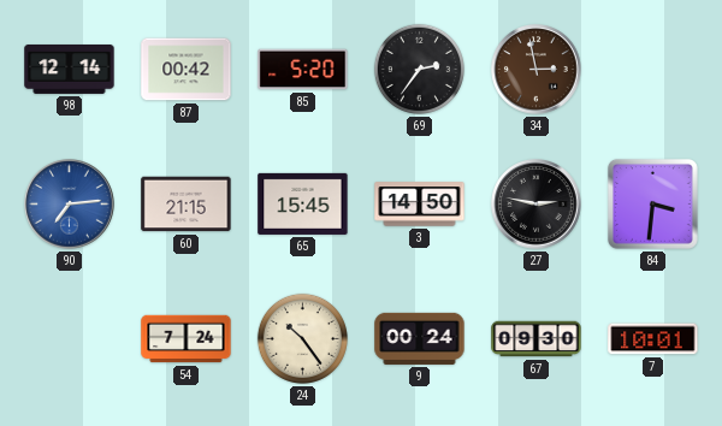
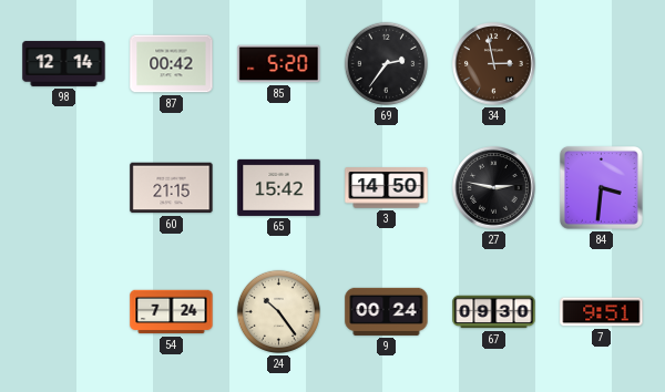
90: 7:14 -> none
65: 15:45 -> 15:42
7: 10:01 -> 9:51
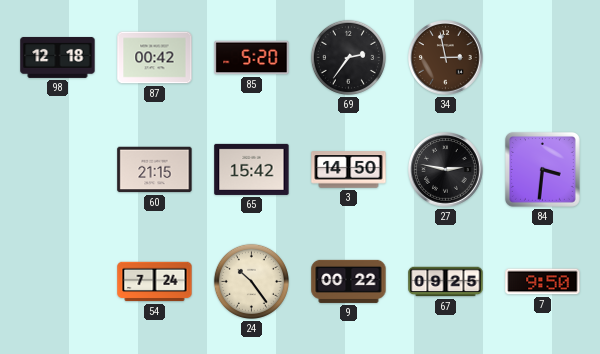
98: 12:14 -> 12:18
9: 00:24 -> 00:22
67: 09:30 -> 09:25
7: 9:51 -> 9:50
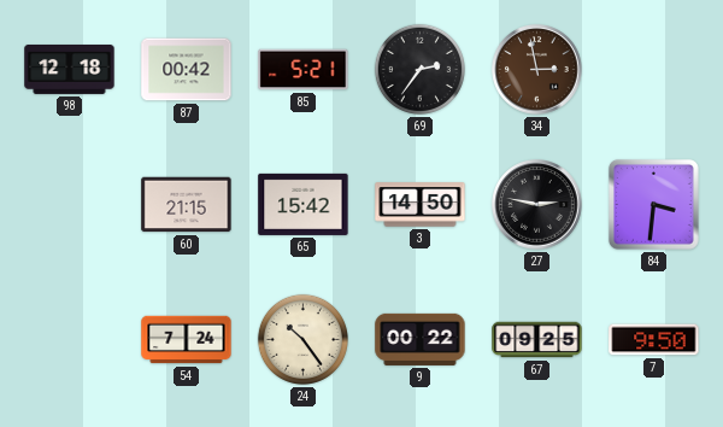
85: 5:20 -> 5:21
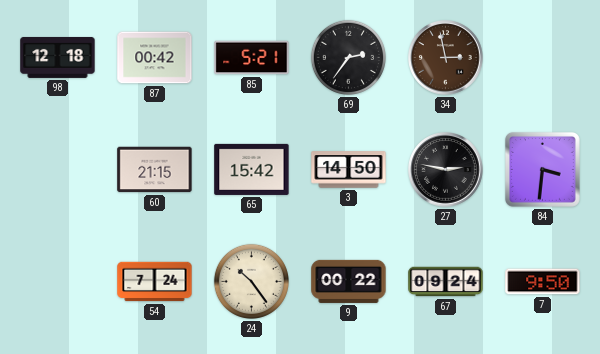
67: 09:25 -> 09:24
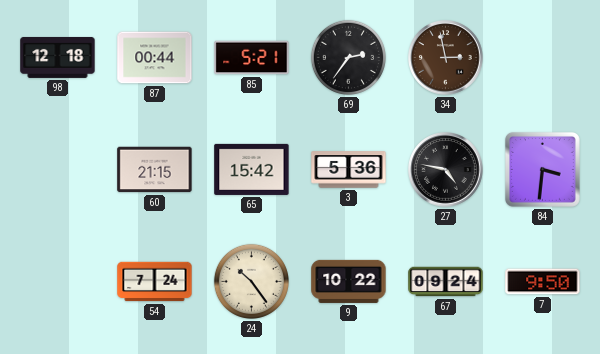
87: 00:42 -> 00:44
3: 14:50 -> 5:36
27: 2:47 -> 4:47
9: 00:22 -> 10:22
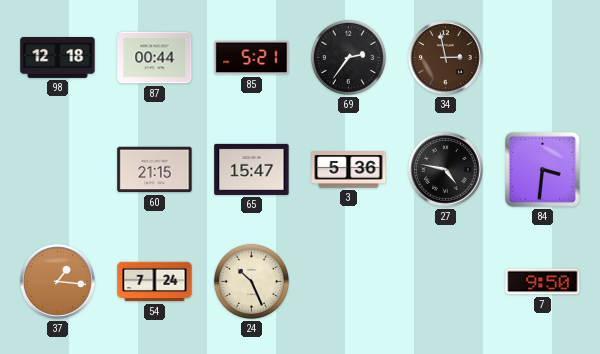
65: 15:42 -> 15:47
37: none -> 1:16
24: 10:24 -> 10:26
9: 10:22 -> none
67: 09:24 -> none
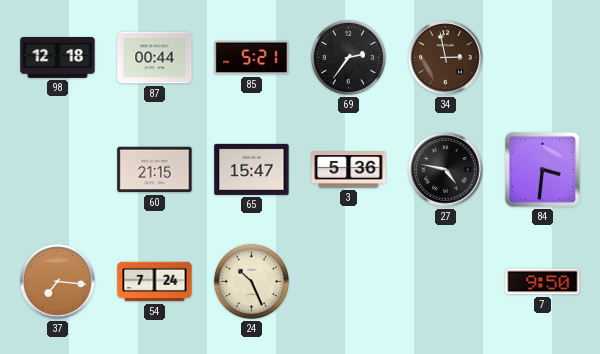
37: 1:16 -> 7:16
